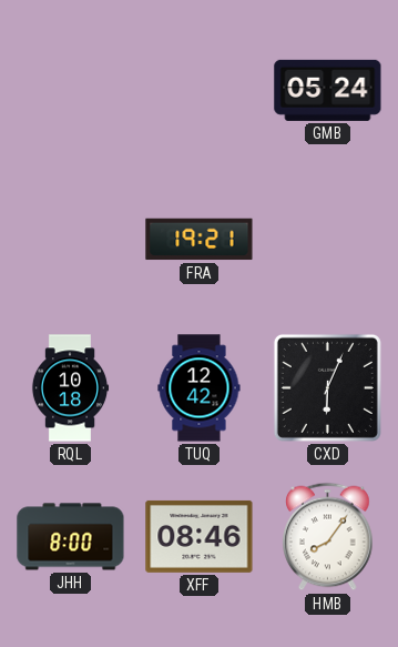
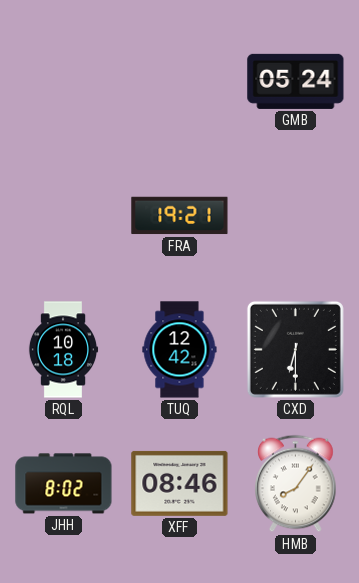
CXD: 6:04 -> 6:30
JHH: 8:00 -> 8:02
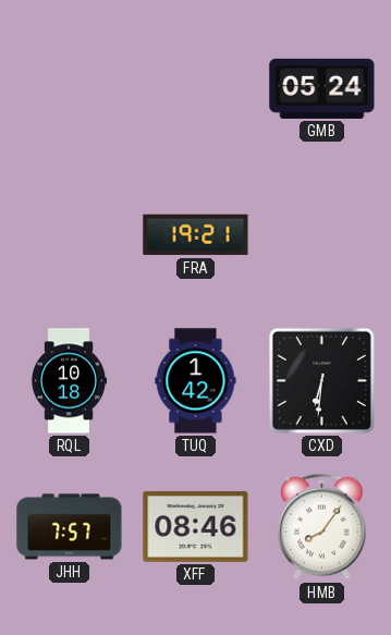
TUQ: 12:42 -> 1:42
CXD: 6:30 -> 6:31
JHH: 8:02 -> 7:57
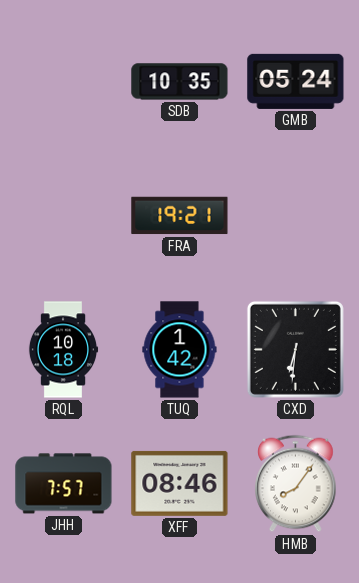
SDB: none -> 10:35
